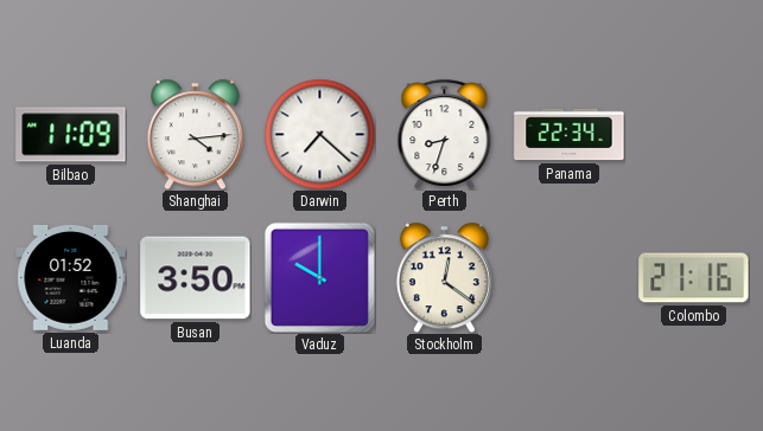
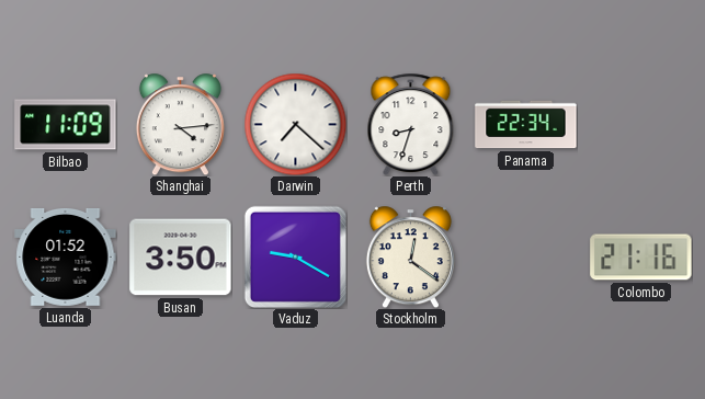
Vaduz: 10:00 -> 9:20
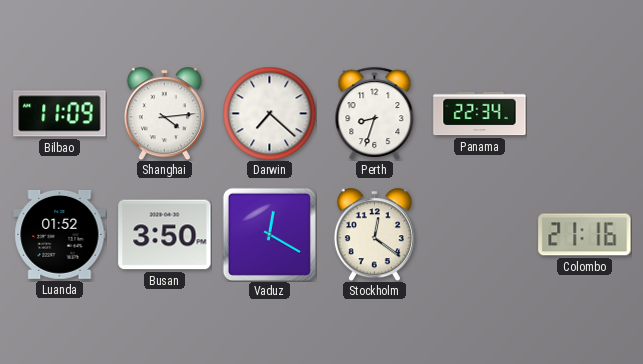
Vaduz: 9:20 -> 12:20
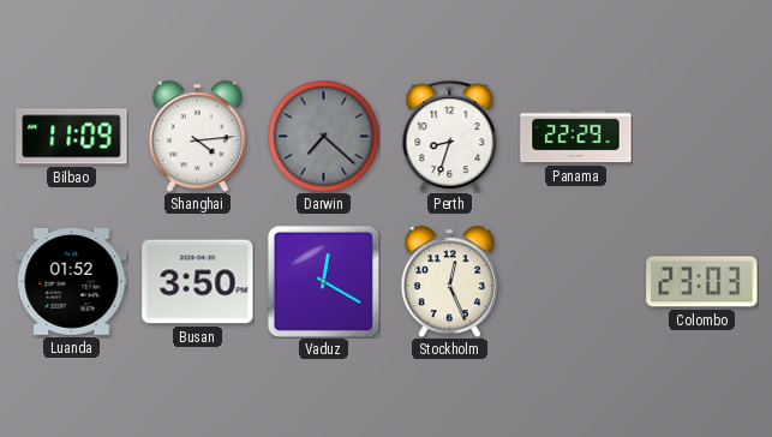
Darwin dial: white -> grey
Panama: 22:34 -> 22:29
Stockholm: 12:21 -> 12:26
Colombo: 21:16 -> 23:03
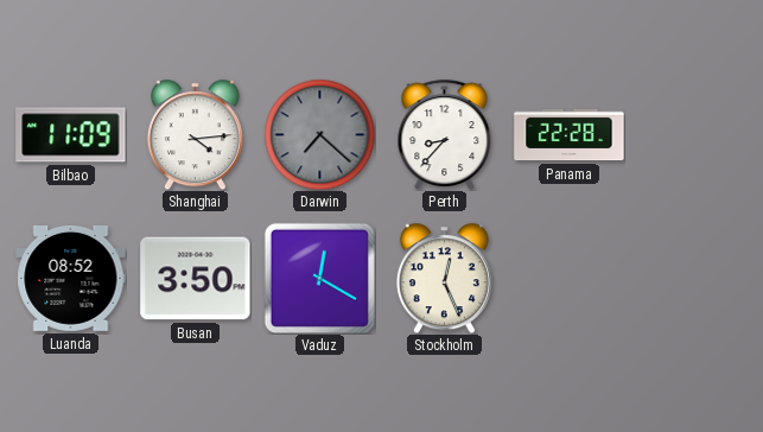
Perth: 8:33 -> 8:37
Panama: 22:29 -> 22:28
Luanda: 01:52 -> 08:52
Colombo: 23:03 -> none
